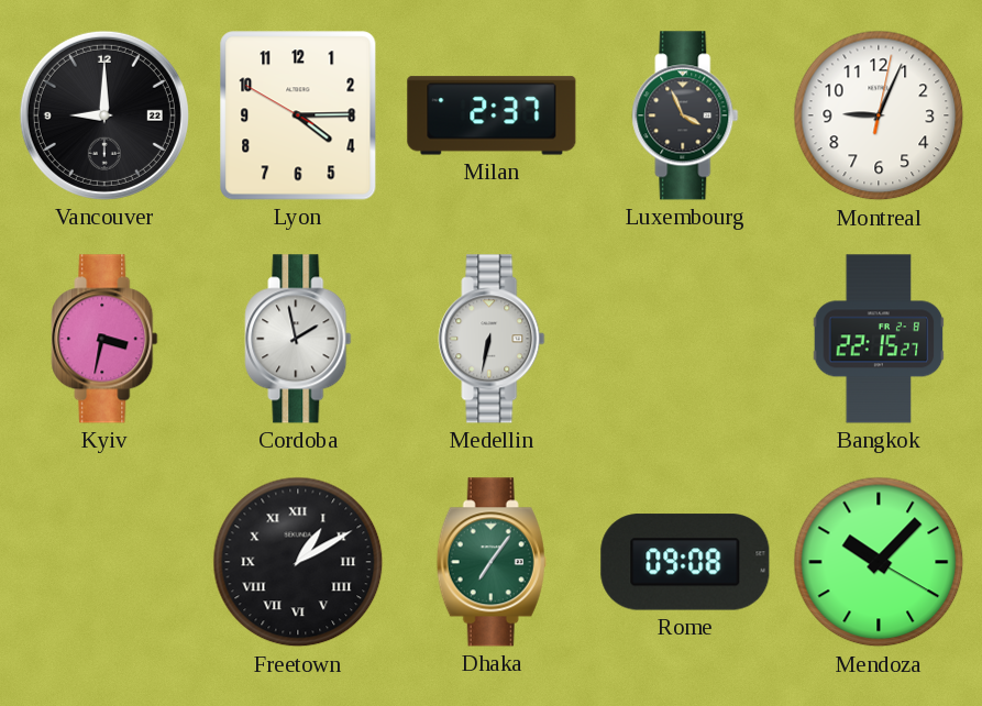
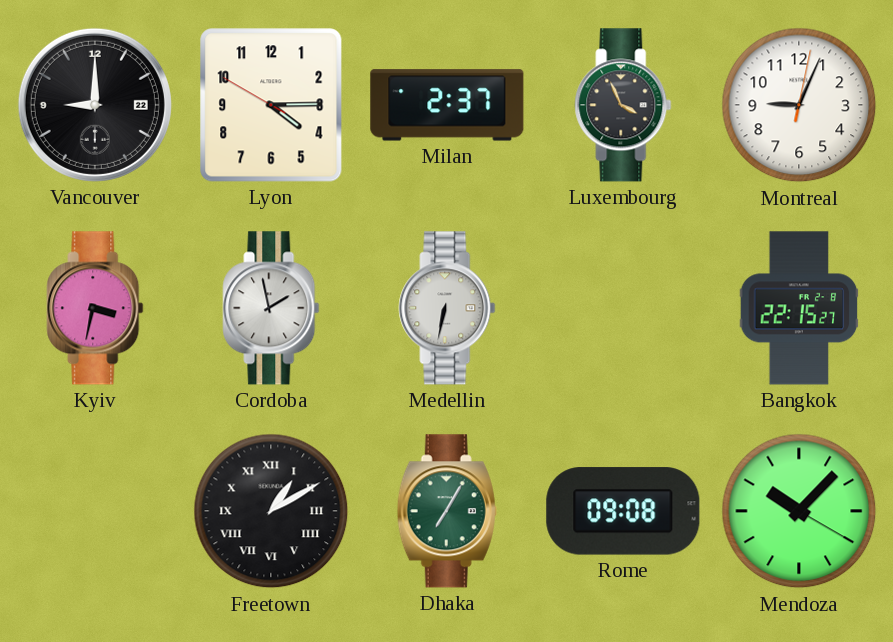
Dhaka: 7:06 -> 7:05
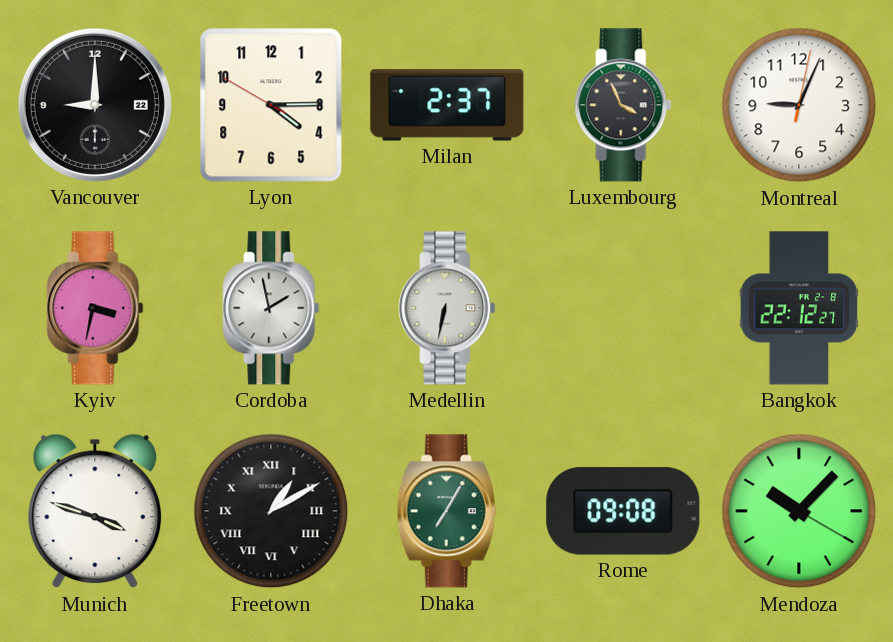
Bangkok: 22:15 -> 22:12
Munich: none -> 3:48
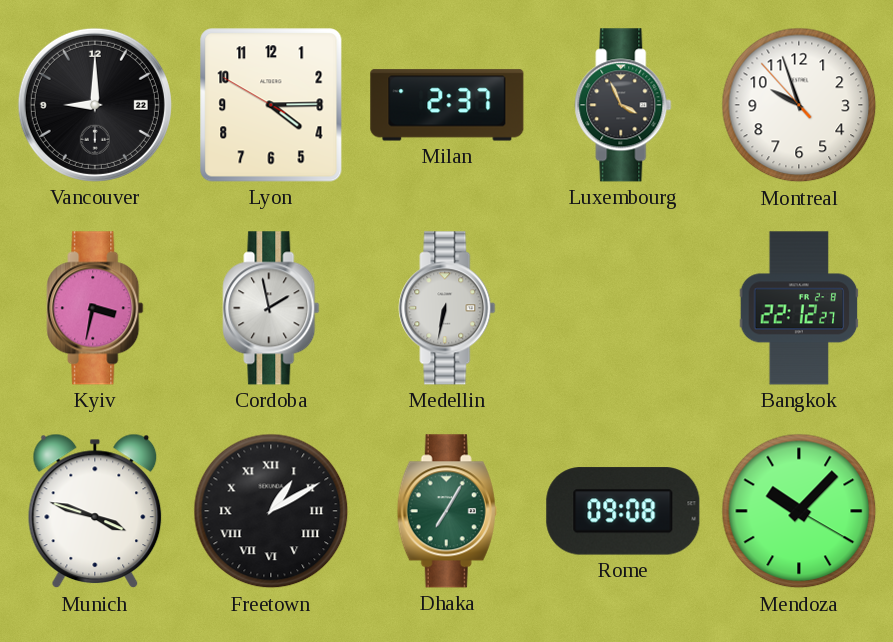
Montreal: 9:04 -> 9:56
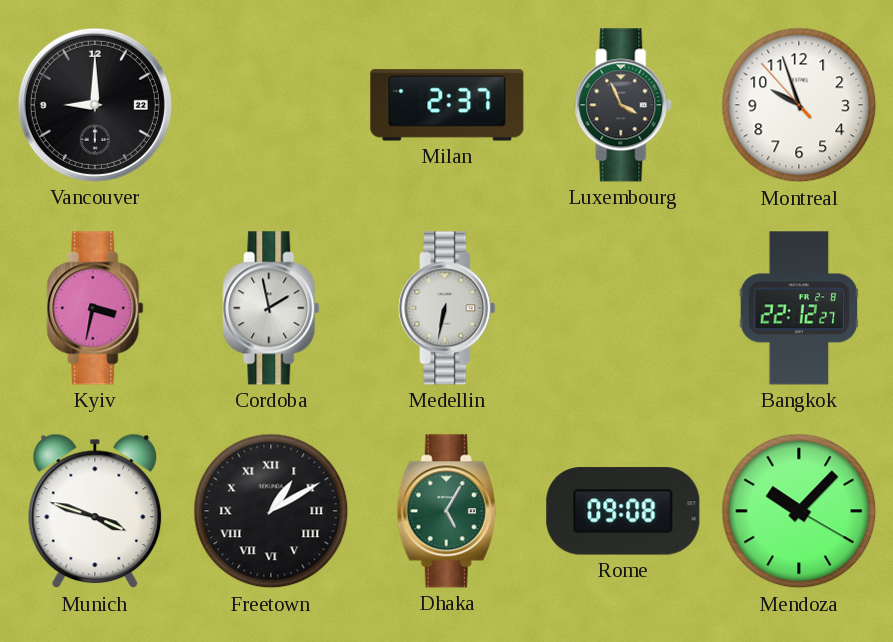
Lyon: 4:14 -> none
Dhaka: 7:05 -> 5:05
